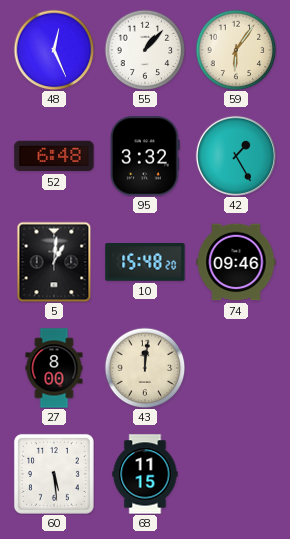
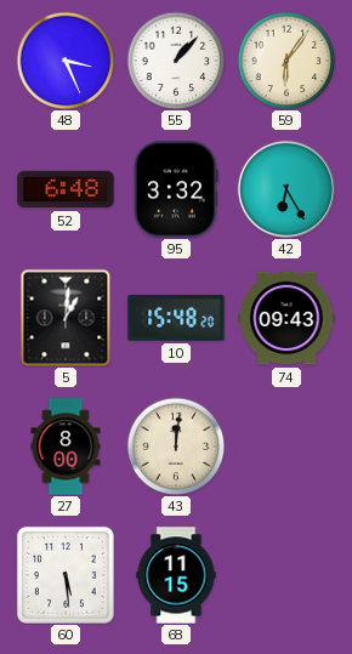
48: 12:26 -> 3:26
42: 1:25 -> 6:25
74: 09:46 -> 09:43
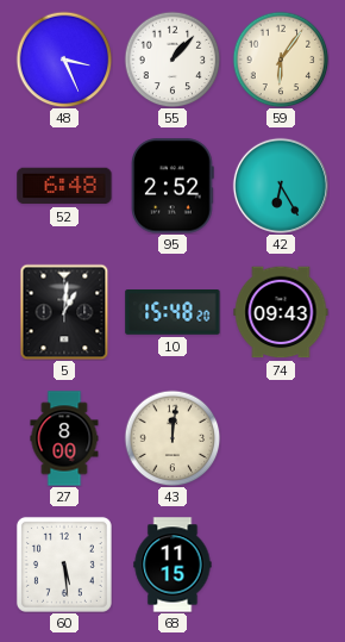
95: 3:32 -> 2:52
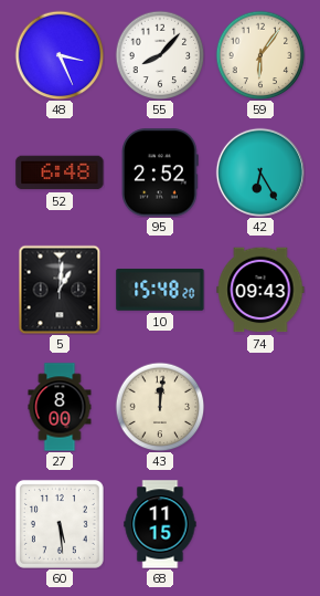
55: 1:07 -> 8:07
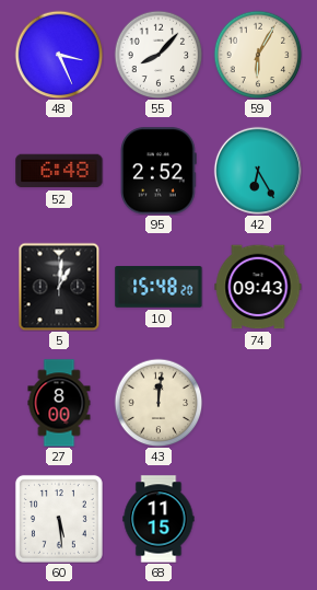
59: 6:06 -> 6:05
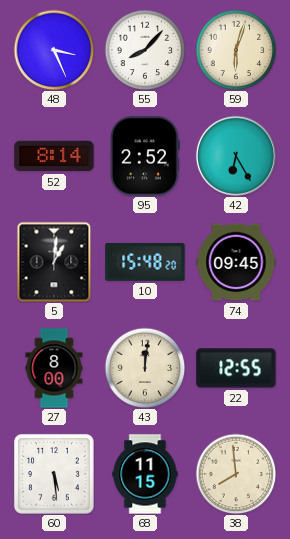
59: 6:05 -> 6:03
52: 6:48 -> 8:14
74: 09:43 -> 09:45
22: none -> 12:55
38: none -> 7:59
